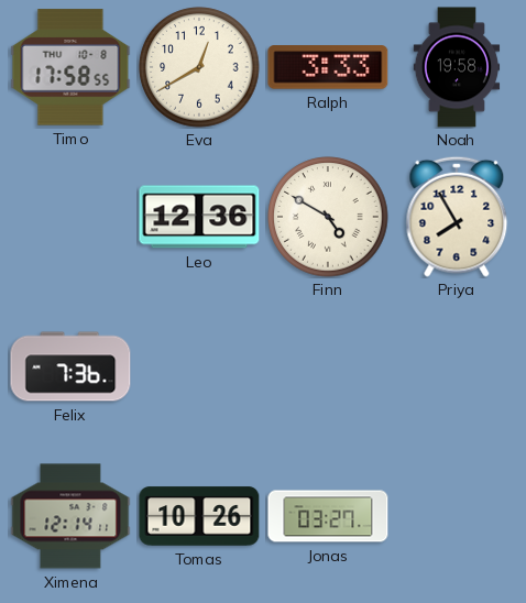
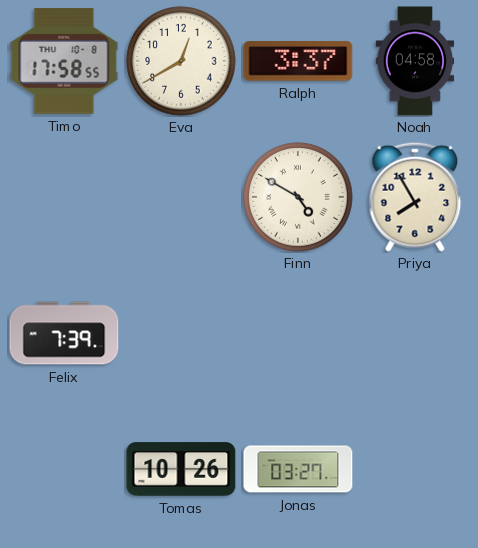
Ralph: 3:33 -> 3:37
Noah: 19:58 -> 04:58
Leo: 12:36 -> none
Felix: 7:36 -> 7:39
Ximena: 12:14 -> none
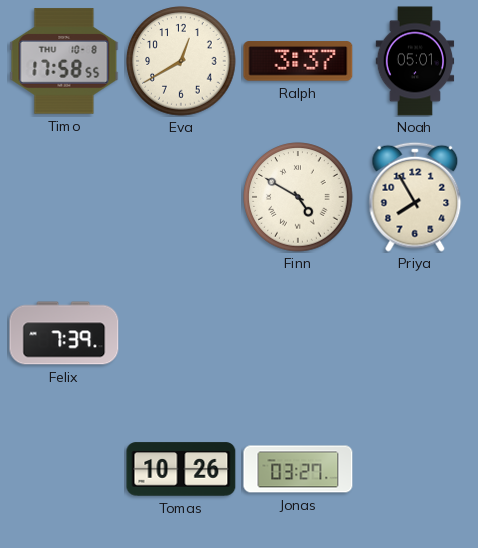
Noah: 04:58 -> 05:01
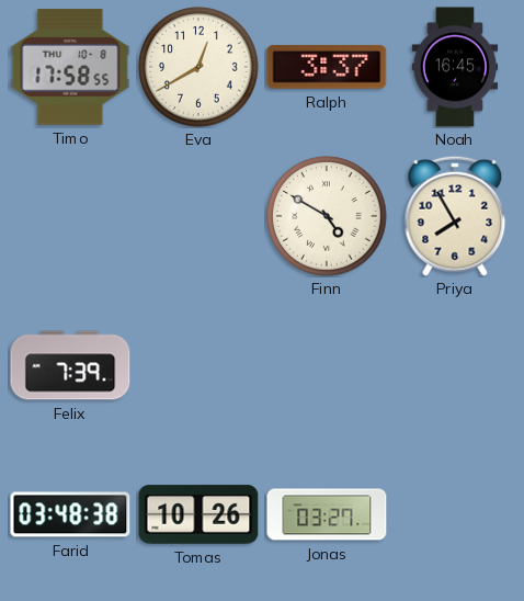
Noah: 05:01 -> 16:45
Farid: none -> 03:48
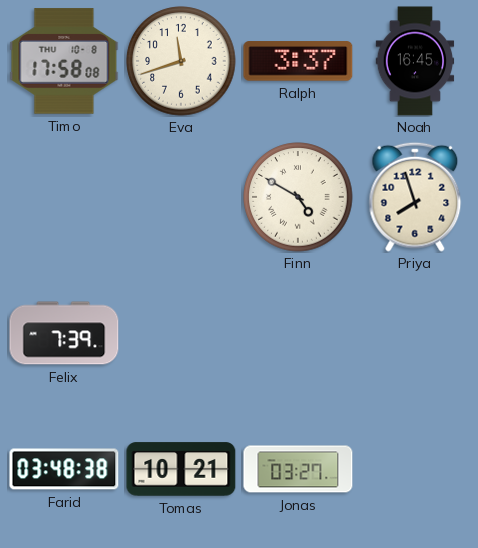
Timo: 17:58:55 -> 17:58:08
Eva: 12:40 -> 11:42
Priya: 7:55 -> 7:57
Tomas: 10:26 -> 10:21
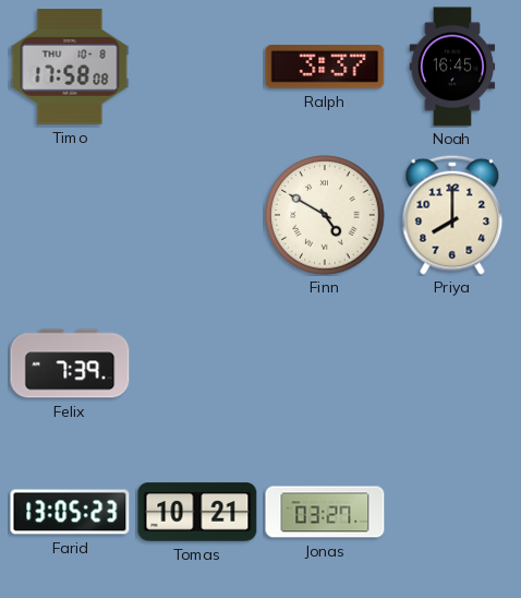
Eva: 11:42 -> none
Priya: 7:57 -> 8:00
Farid: 03:48 -> 13:05
